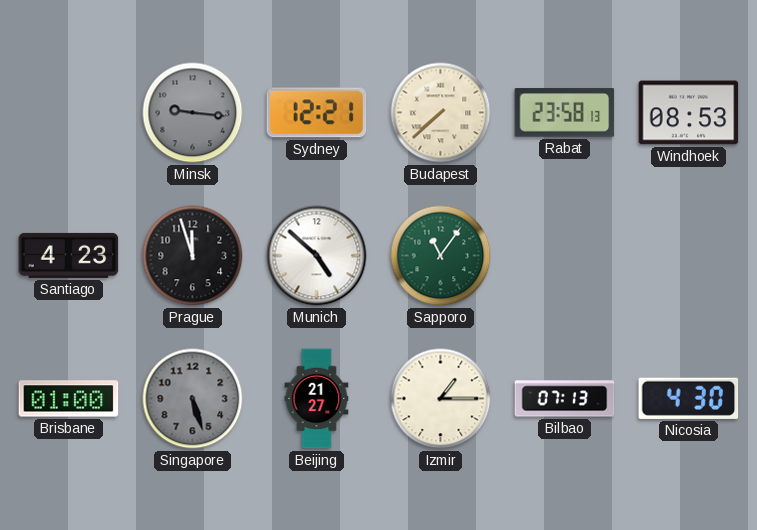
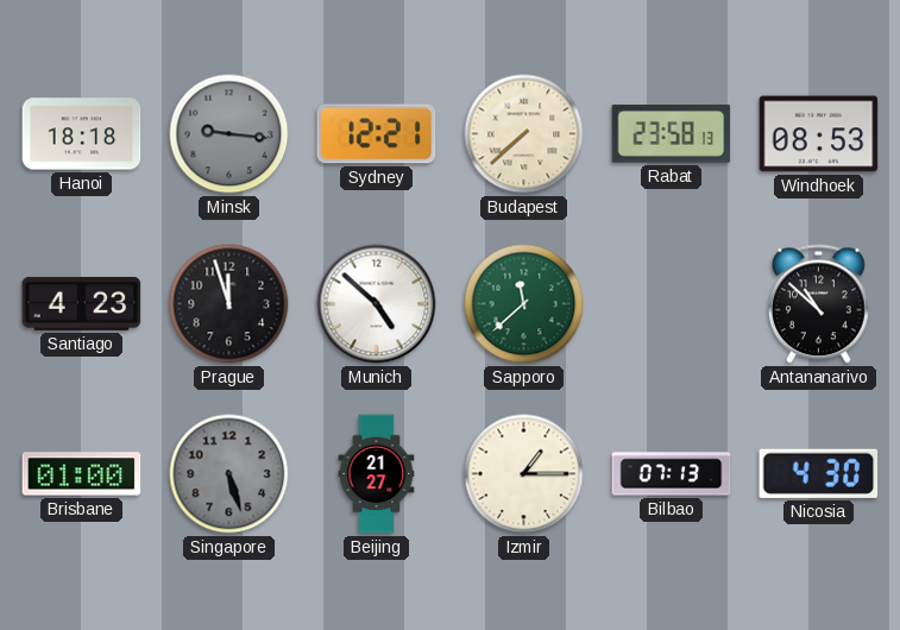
Hanoi: none -> 18:18
Sapporo: 11:06 -> 11:38
Antananarivo: none -> 10:52
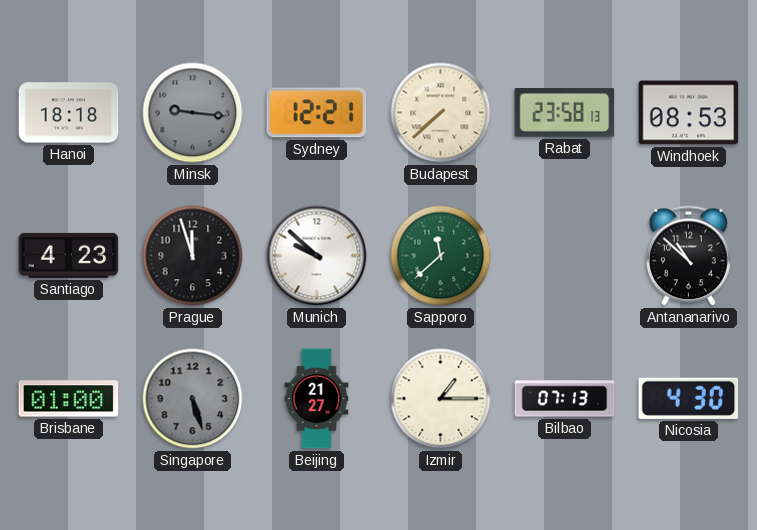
Munich: 4:52 -> 9:52
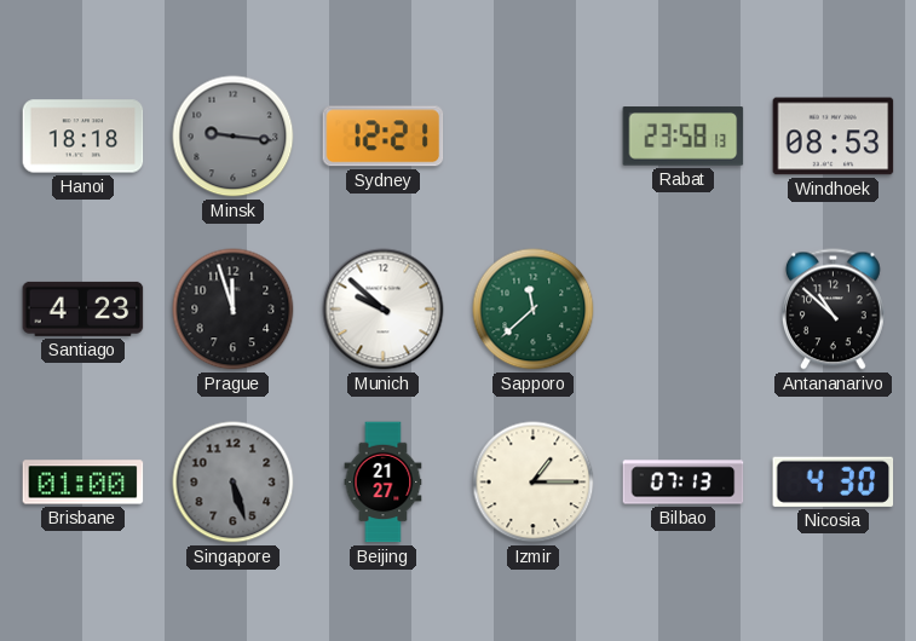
Budapest: 7:38 -> none
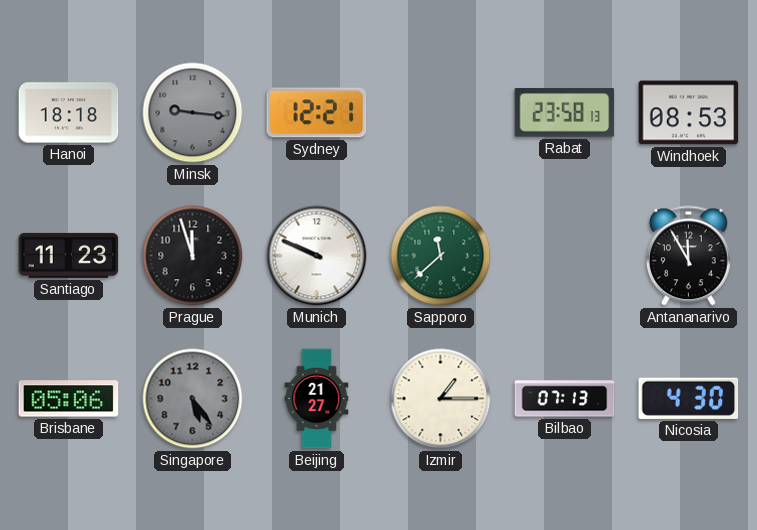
Santiago: 4:23 -> 11:23
Munich: 9:52 -> 9:49
Antananarivo: 10:52 -> 11:55
Brisbane: 01:00 -> 05:06
Singapore: 5:27 -> 5:24
